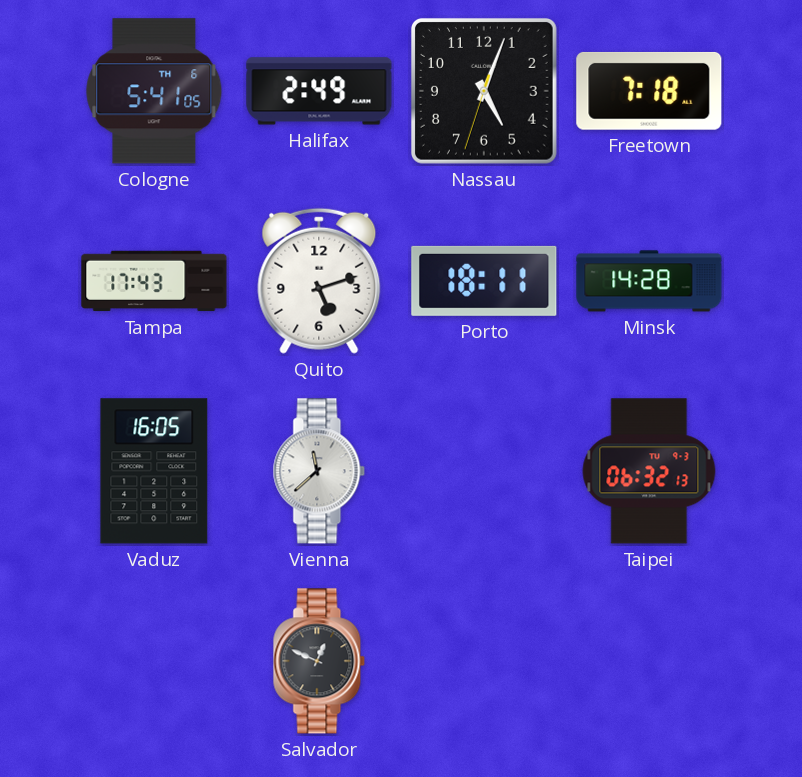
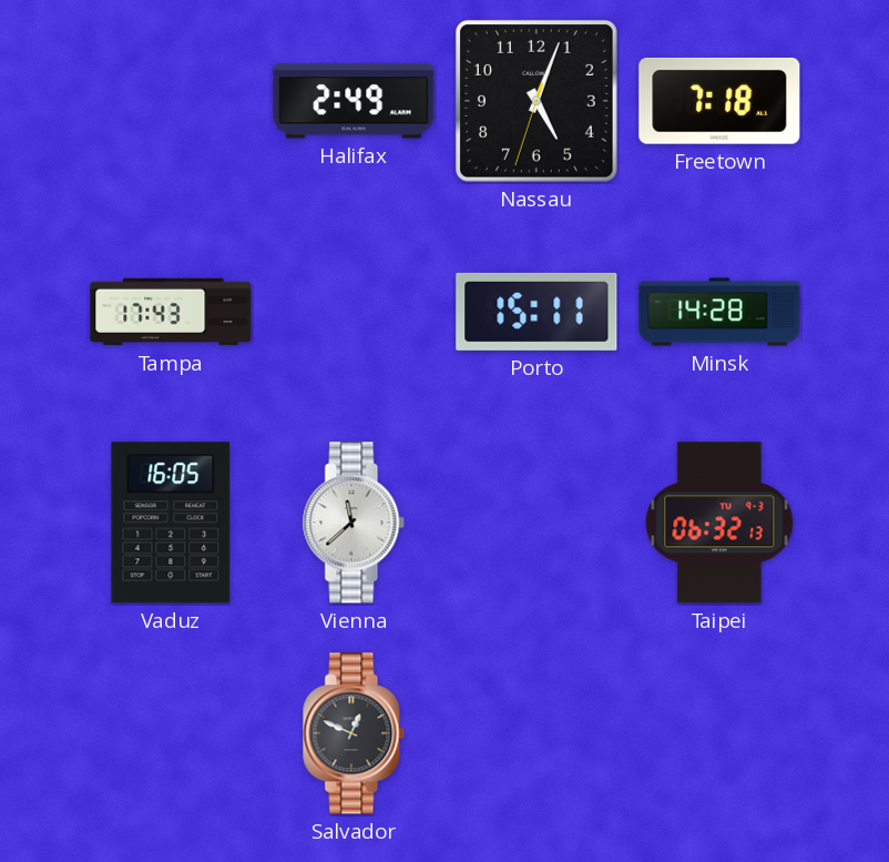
Cologne: 5:41 -> none
Quito: 5:12 -> none
Porto: 18:11 -> 15:11
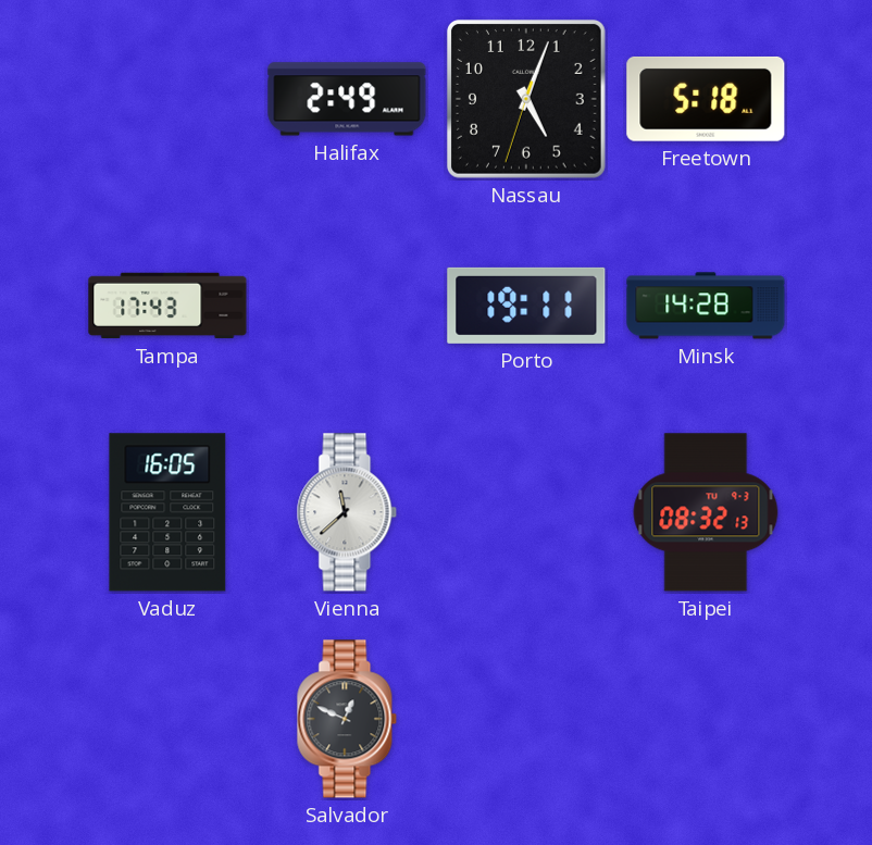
Freetown: 7:18 -> 5:18
Porto: 15:11 -> 19:11
Taipei: 06:32 -> 08:32
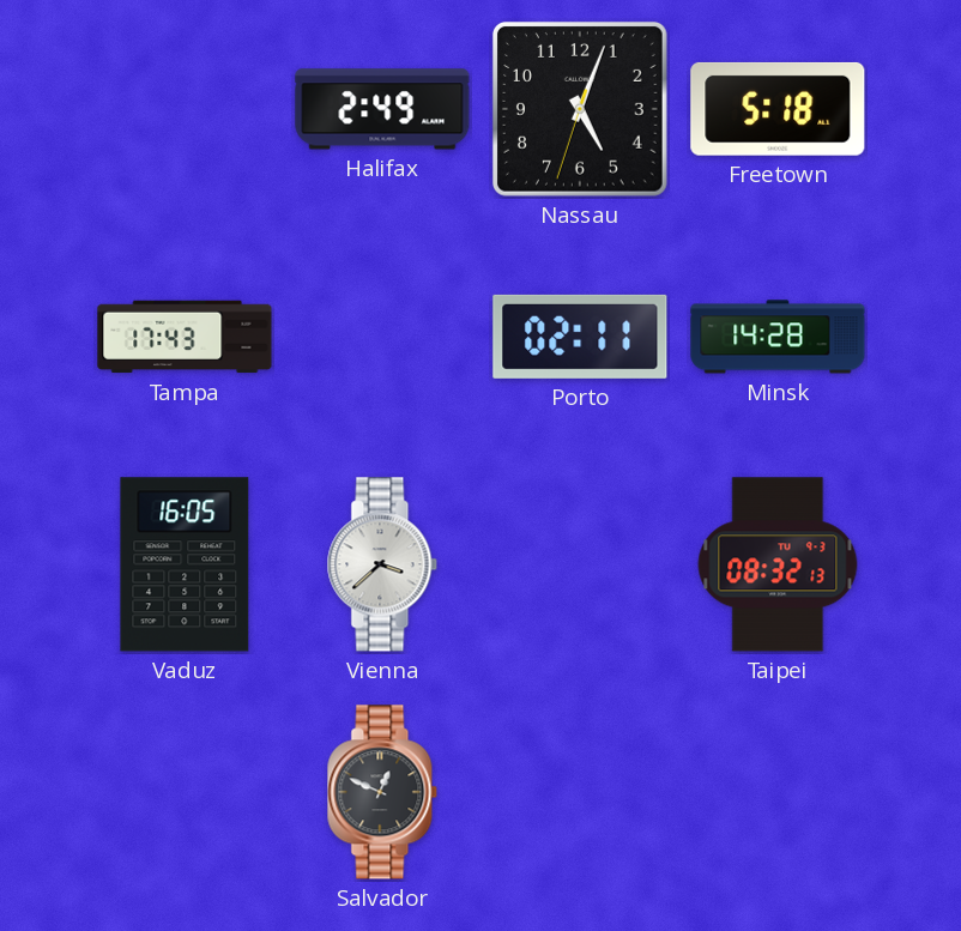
Porto: 19:11 -> 02:11
Vienna: 11:38 -> 3:38
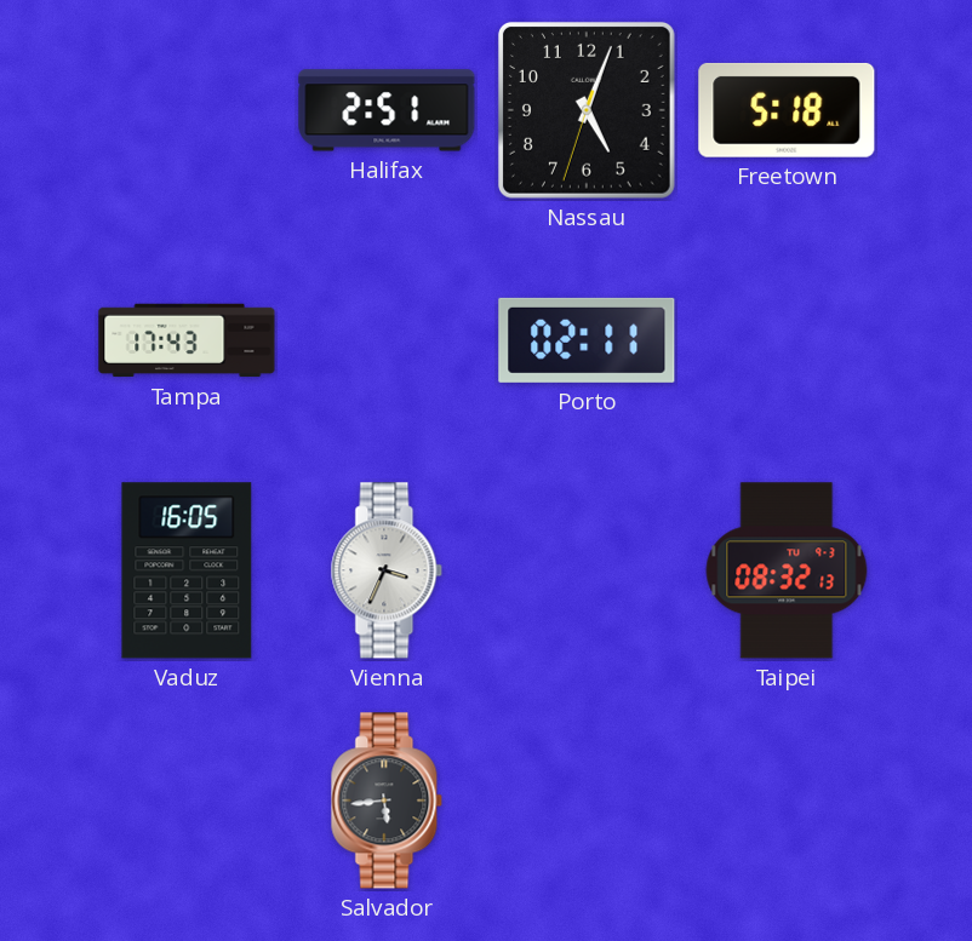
Halifax: 2:49 -> 2:51
Minsk: 14:28 -> none
Vienna: 3:38 -> 3:34
Salvador: 12:49 -> 5:44
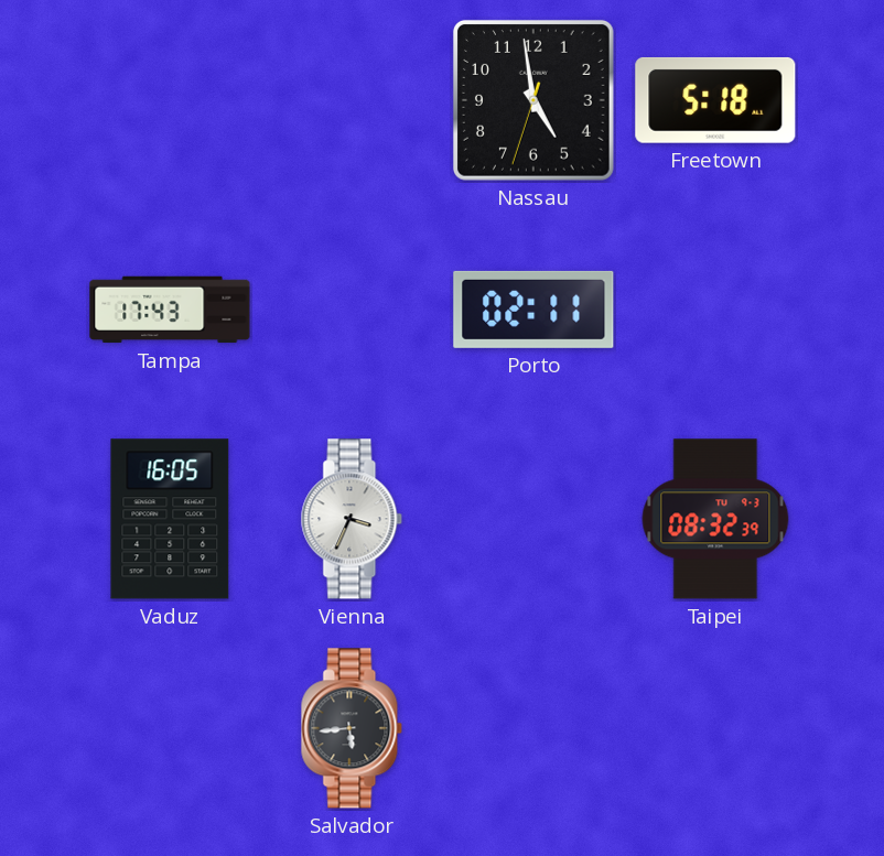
Halifax: 2:51 -> none
Nassau: 5:03 -> 4:58
Taipei: 08:32:13 -> 08:32:39
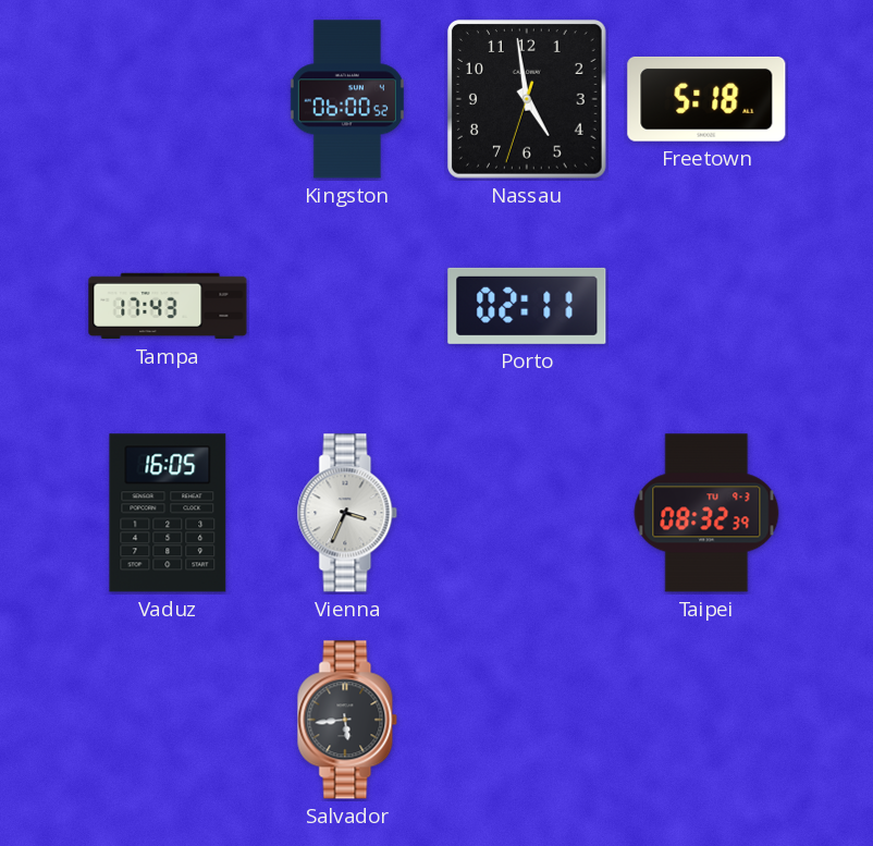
Kingston: none -> 06:00
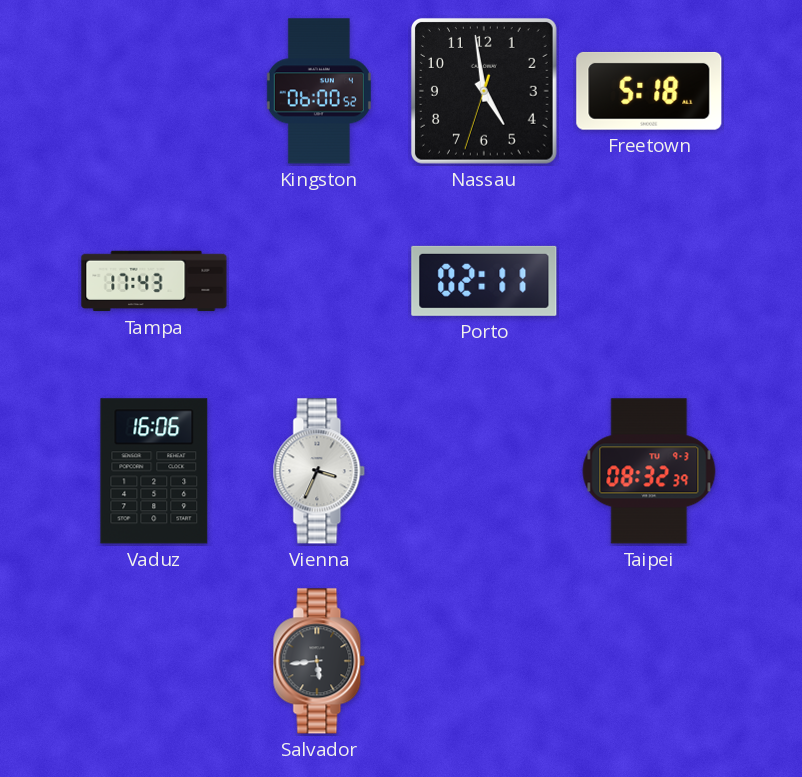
Vaduz: 16:05 -> 16:06
